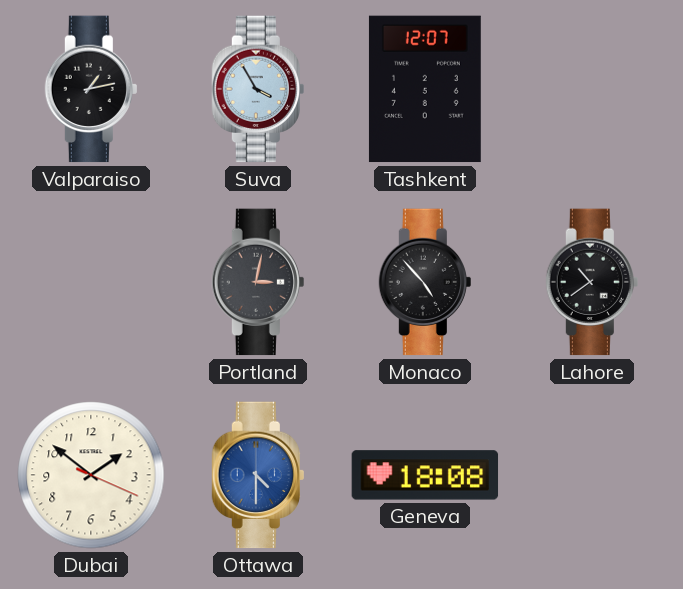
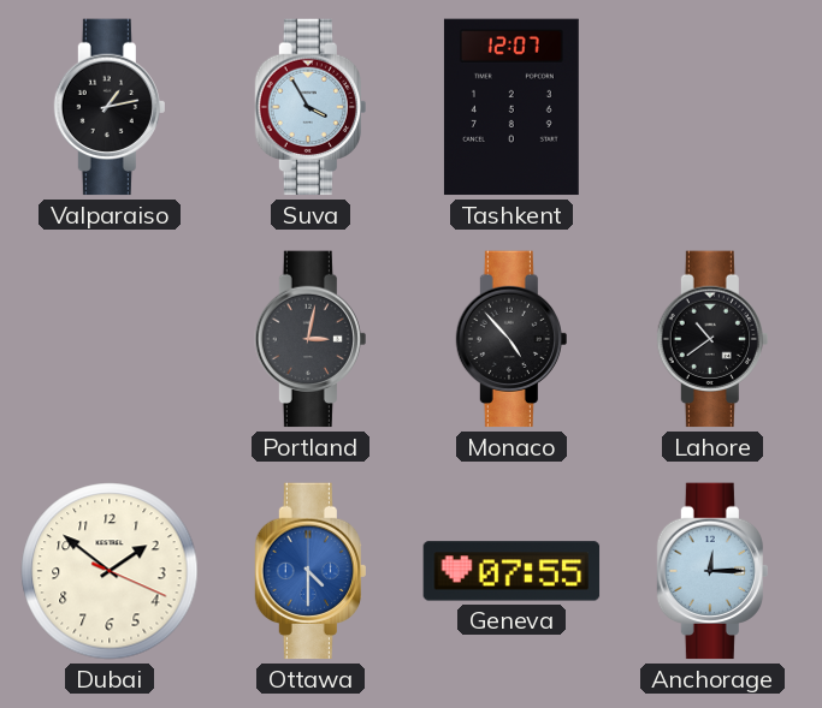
Geneva: 18:08 -> 07:55
Anchorage: none -> 12:15
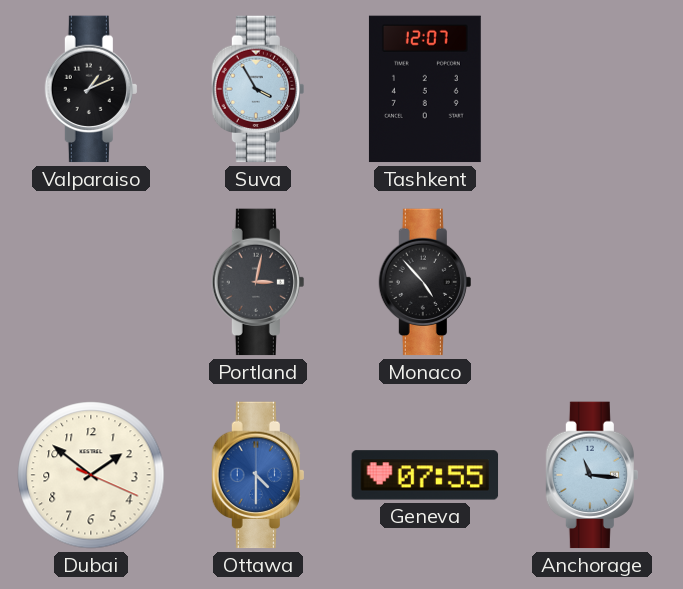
Valparaiso: 1:13 -> 1:11
Lahore: 10:39 -> none
Anchorage: 12:15 -> 11:16
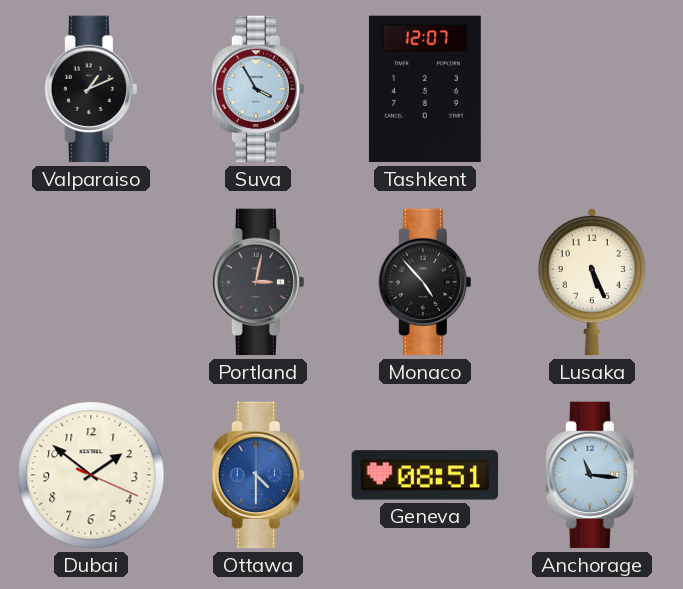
Lusaka: none -> 5:26
Geneva: 07:55 -> 08:51
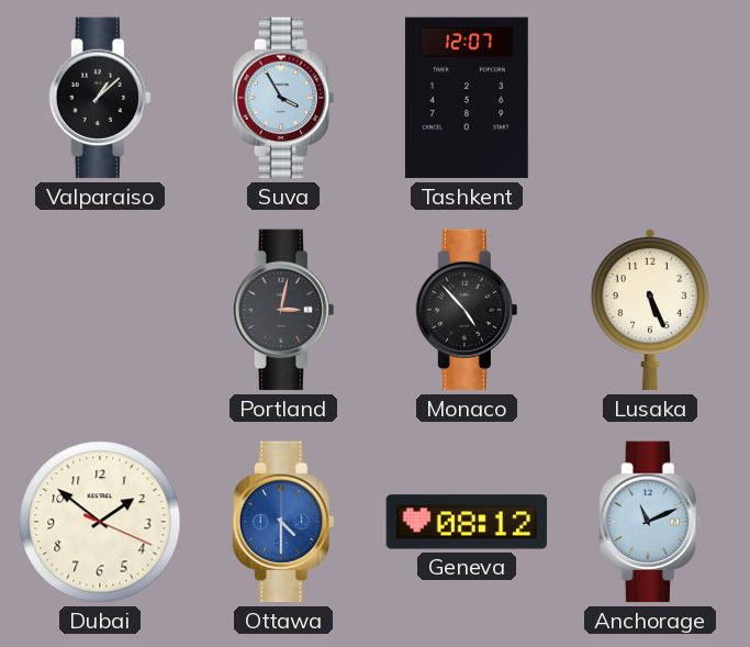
Valparaiso: 1:11 -> 1:08
Geneva: 08:51 -> 08:12
Anchorage: 11:16 -> 11:11
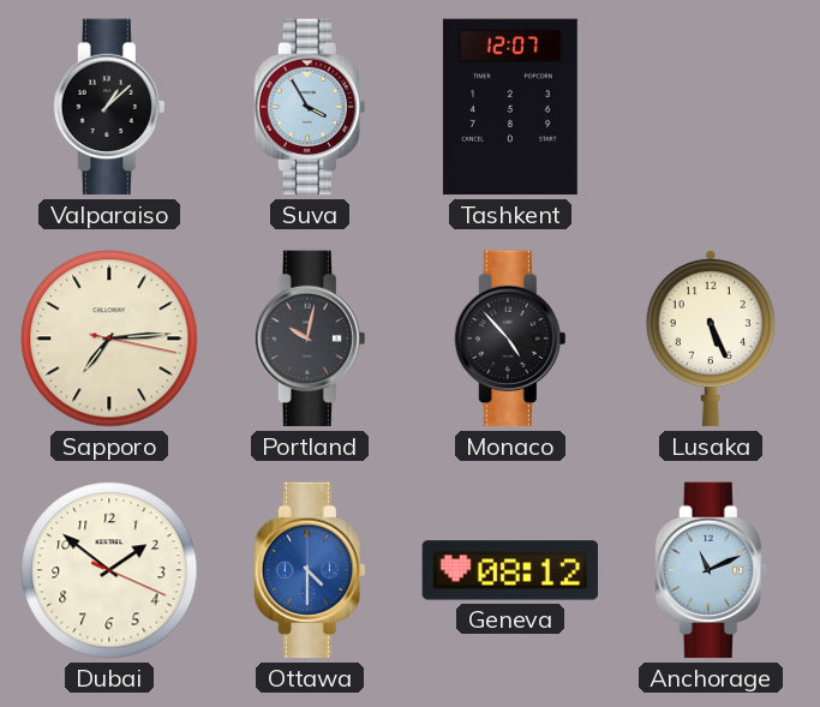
Sapporo: none -> 7:14
Portland: 3:02 -> 10:02
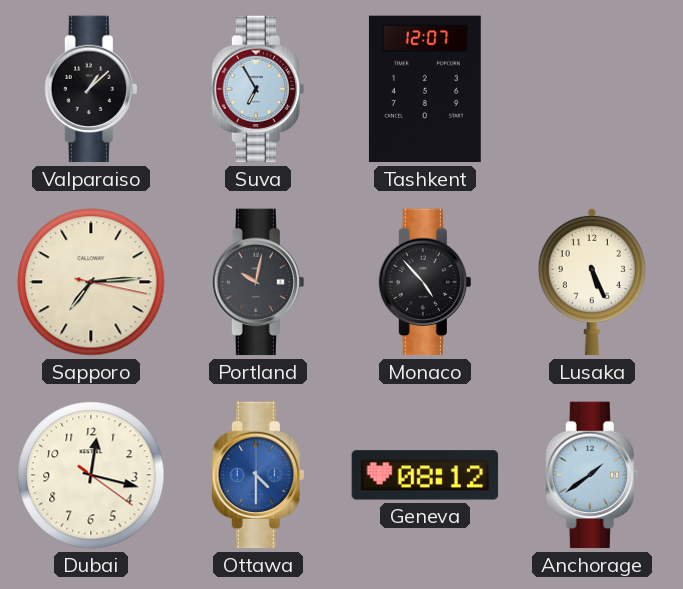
Suva: 3:55 -> 6:55
Dubai: 1:51 -> 12:17
Anchorage: 11:11 -> 1:39
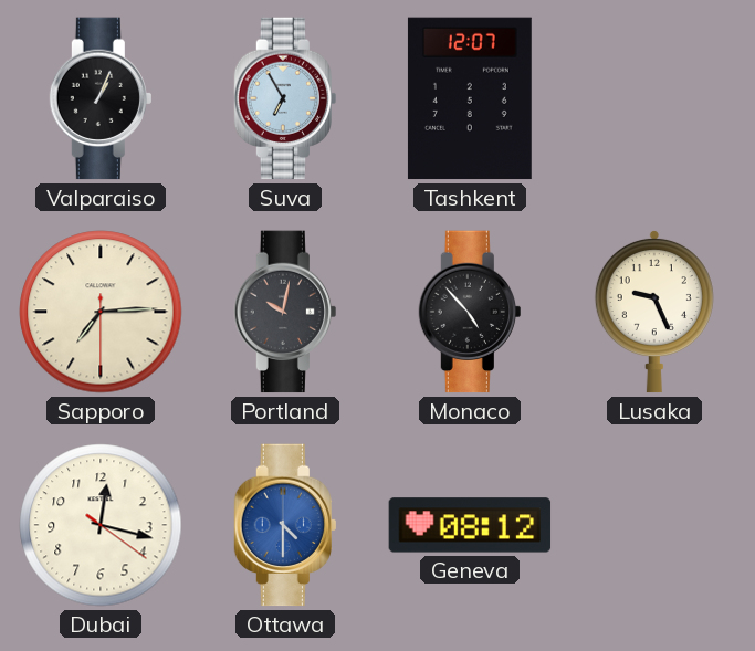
Valparaiso: 1:08 -> 1:04
Sapporo: 7:14:17 -> 7:14:30
Lusaka: 5:26 -> 9:26
Anchorage: 1:39 -> none
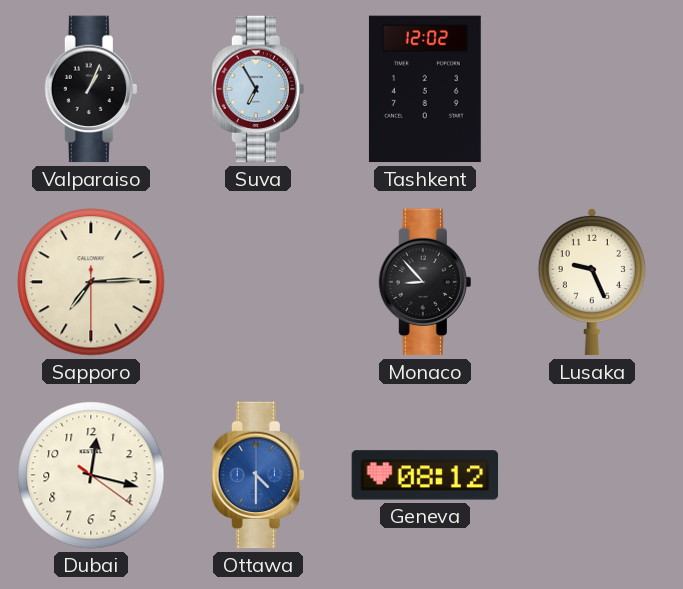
Tashkent: 12:07 -> 12:02
Portland: 10:02 -> none
Monaco: 4:53 -> 8:53
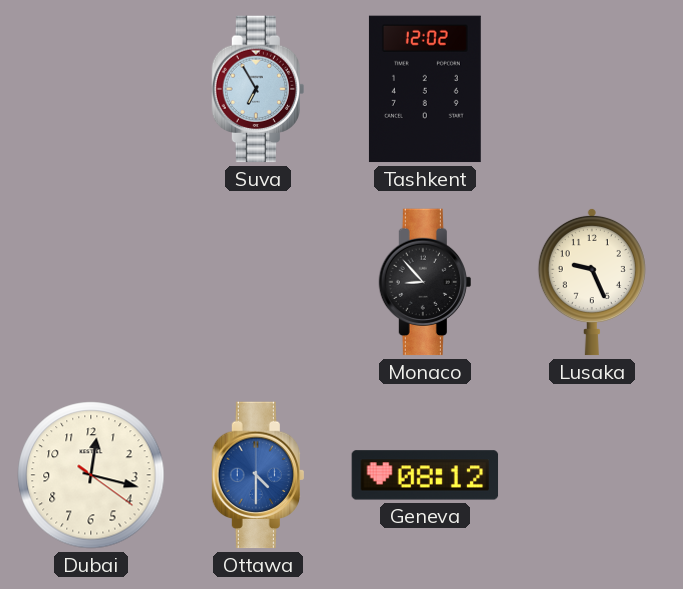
Valparaiso: 1:04 -> none
Sapporo: 7:14 -> none
